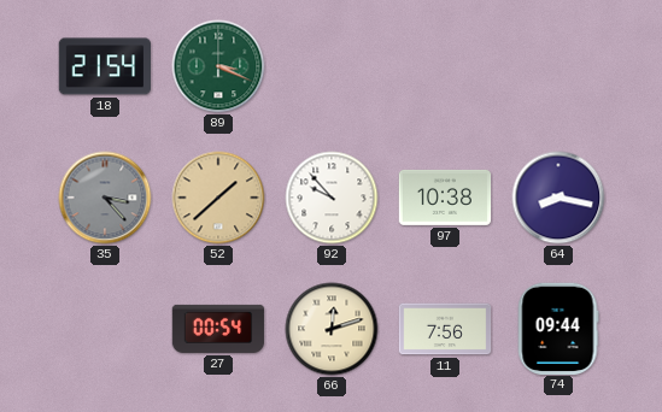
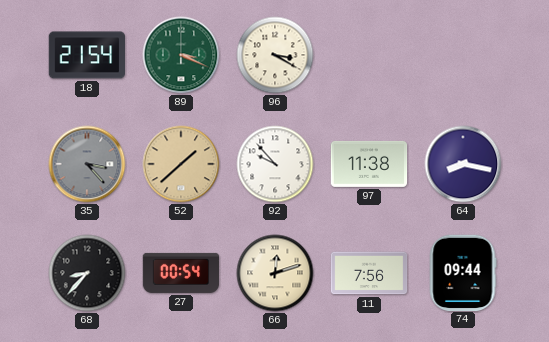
96: none -> 3:20
97: 10:38 -> 11:38
68: none -> 8:37
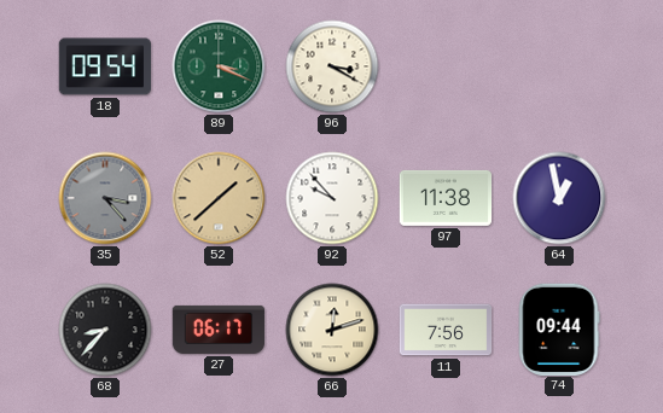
18: 21:54 -> 09:54
64: 8:17 -> 12:58
27: 00:54 -> 06:17
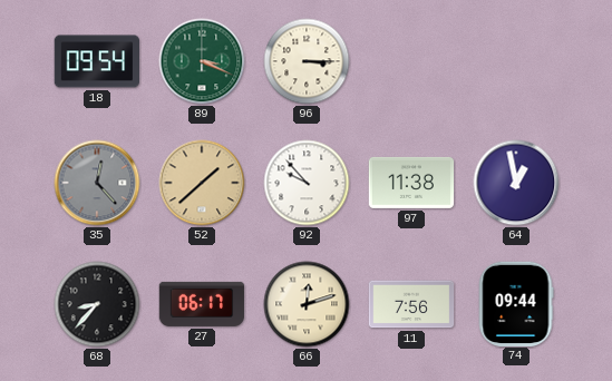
96: 3:20 -> 3:15
35: 3:23 -> 12:23
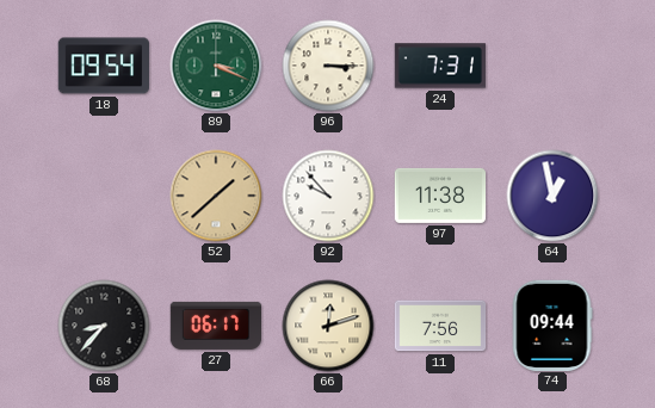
24: none -> 7:31
35: 12:23 -> none
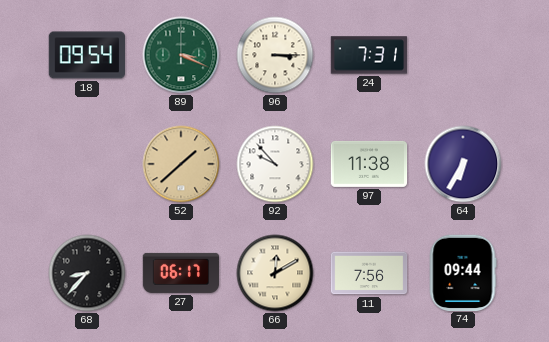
64: 12:58 -> 6:35
66: 12:12 -> 12:10
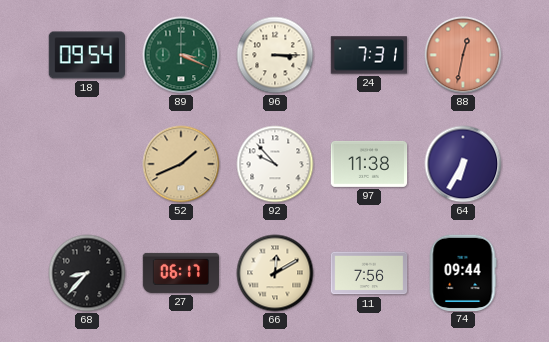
88: none -> 12:32
52: 1:38 -> 1:41
